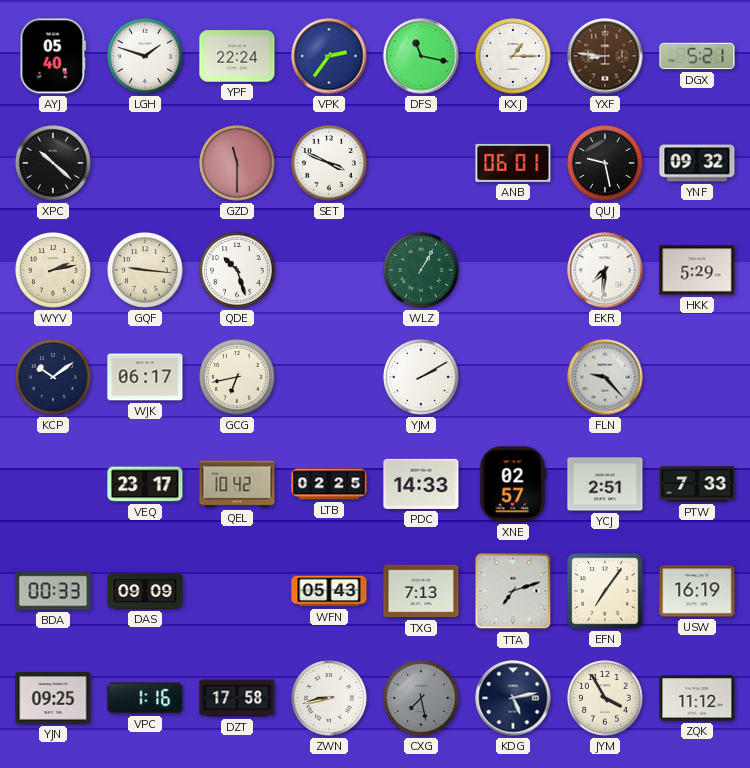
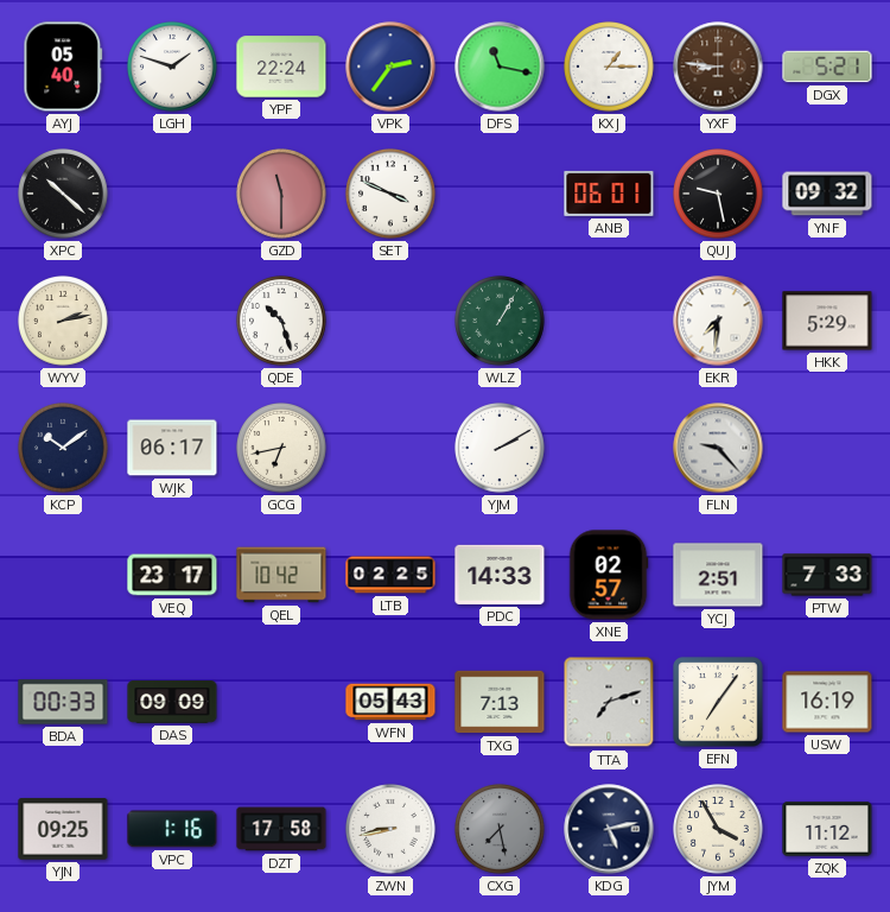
GQF: 9:16 -> none
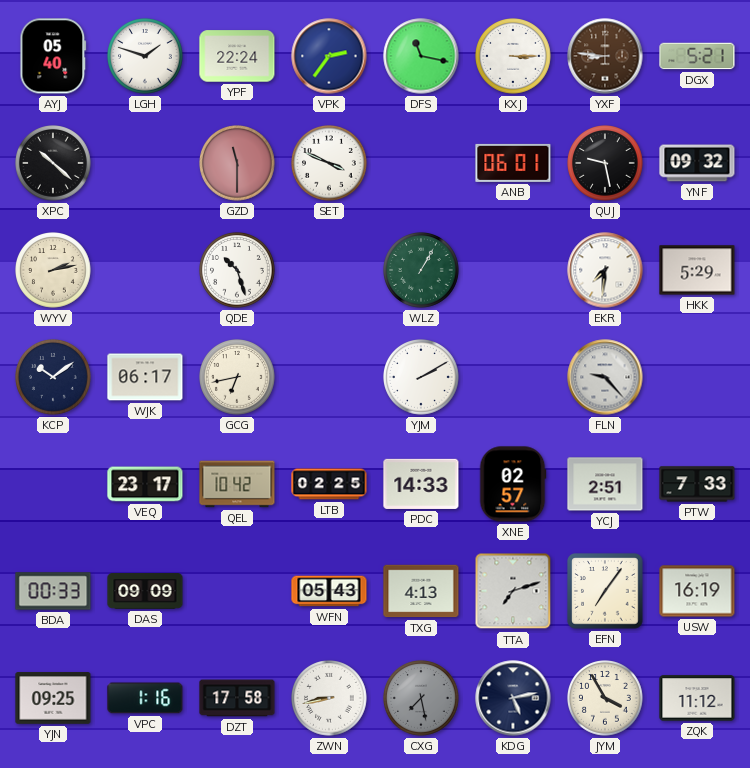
KXJ: 1:15 -> 3:15
TXG: 7:13 -> 4:13
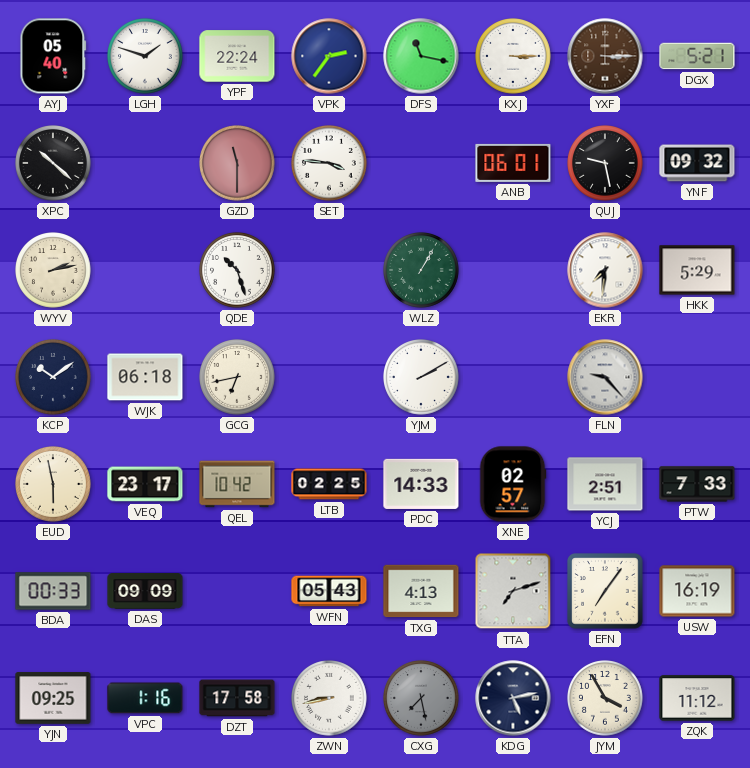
YXF: 8:46 -> 3:15
SET: 3:49 -> 3:46
WJK: 06:17 -> 06:18
EUD: none -> 5:58
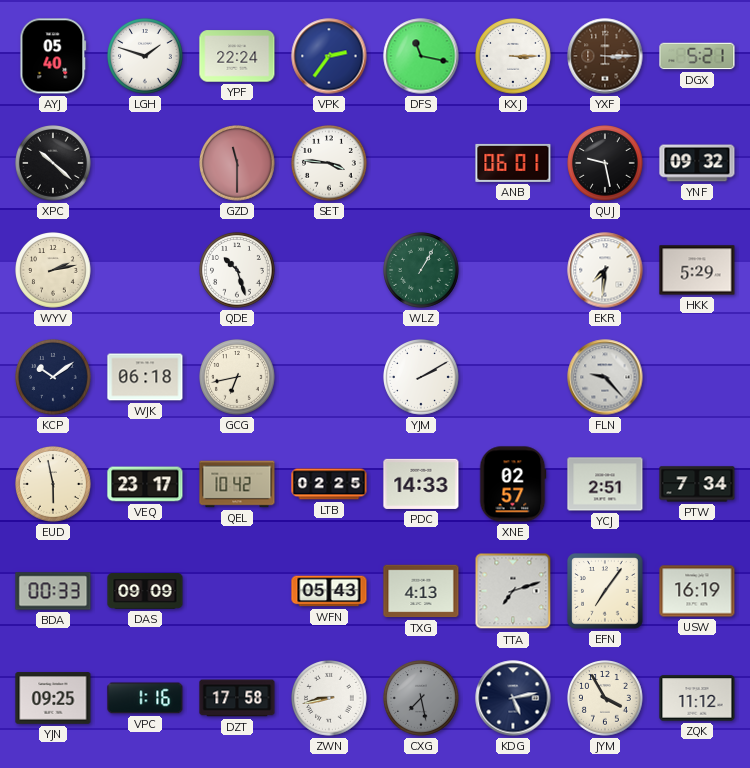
PTW: 7:33 -> 7:34
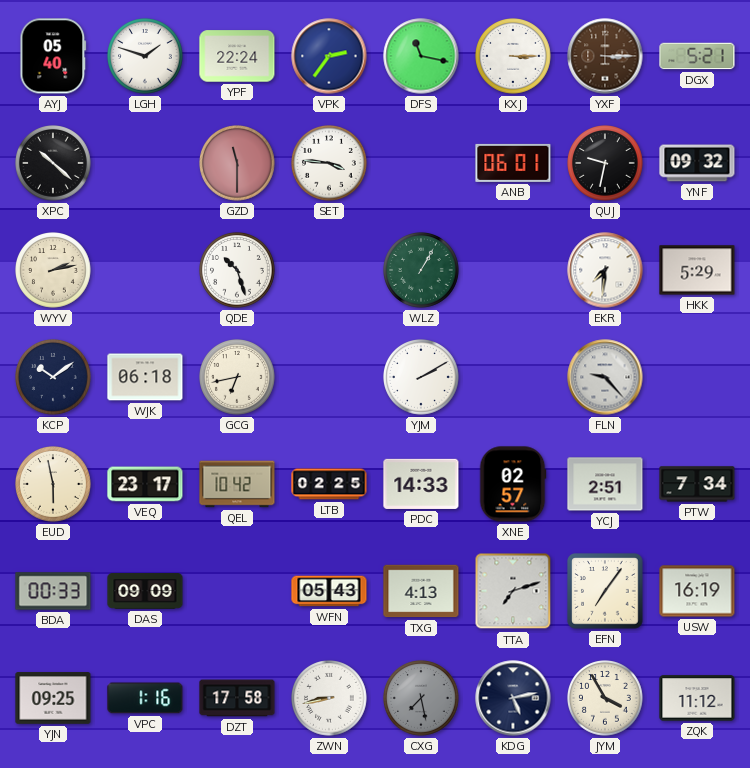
QUJ: 9:28 -> 9:32
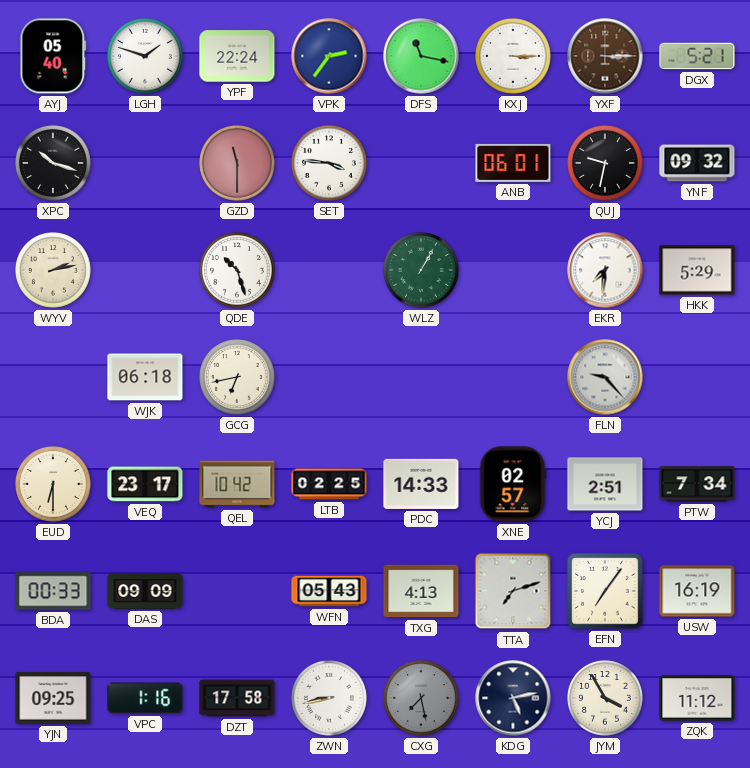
XPC: 10:22 -> 10:18
KCP: 10:09 -> none
YJM: 2:10 -> none
EUD: 5:58 -> 6:30
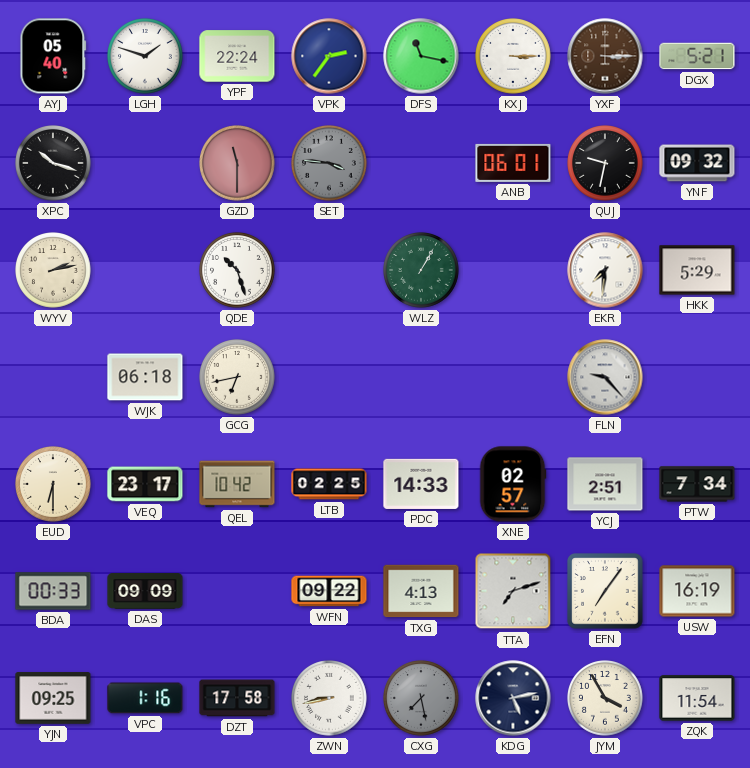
SET dial: white -> grey
WFN: 05:43 -> 09:22
ZQK: 11:12 -> 11:54
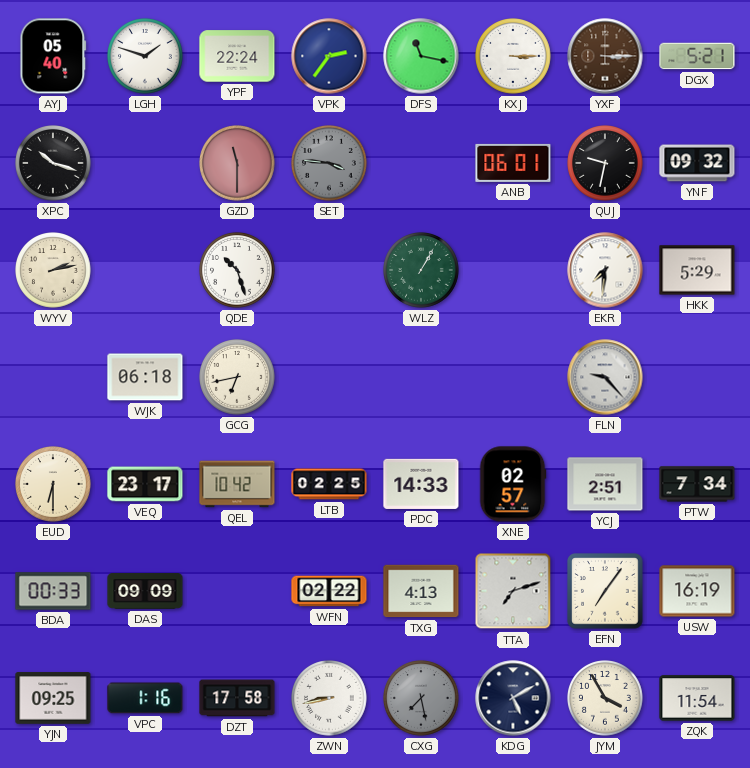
WFN: 09:22 -> 02:22
KDG: 5:13 -> 5:10
